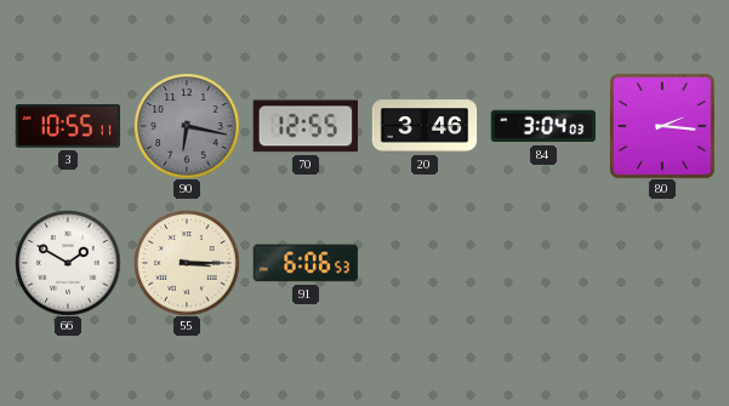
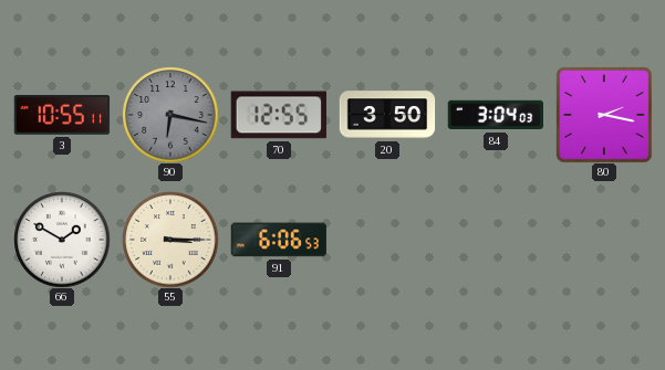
20: 3:46 -> 3:50
80: 2:16 -> 2:17
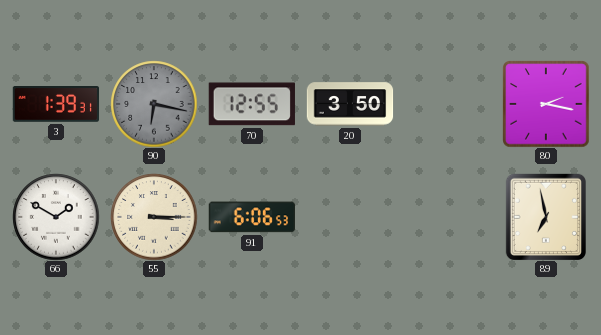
3: 10:55 -> 1:39
84: 3:04 -> none
89: none -> 6:58
